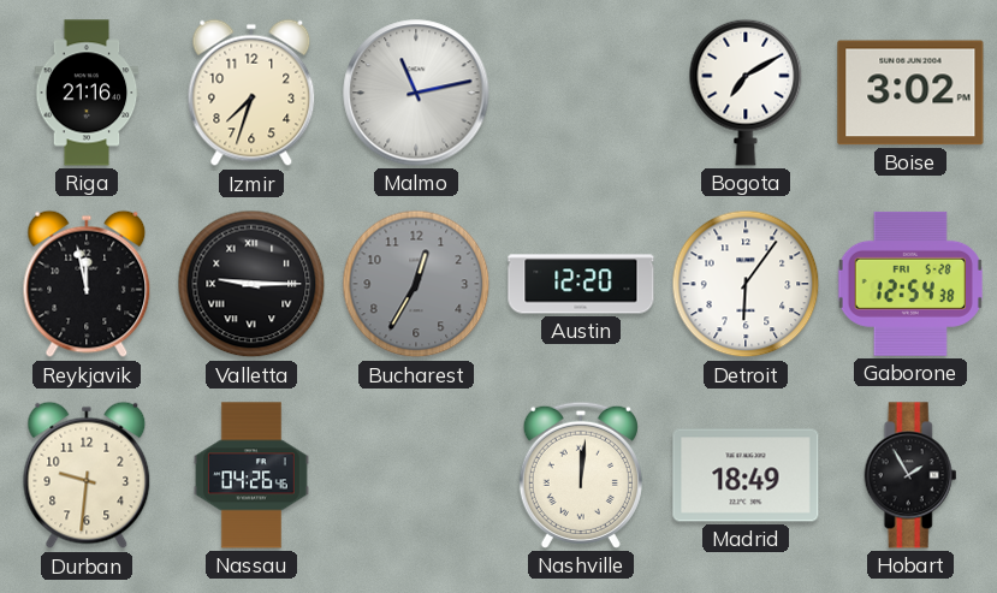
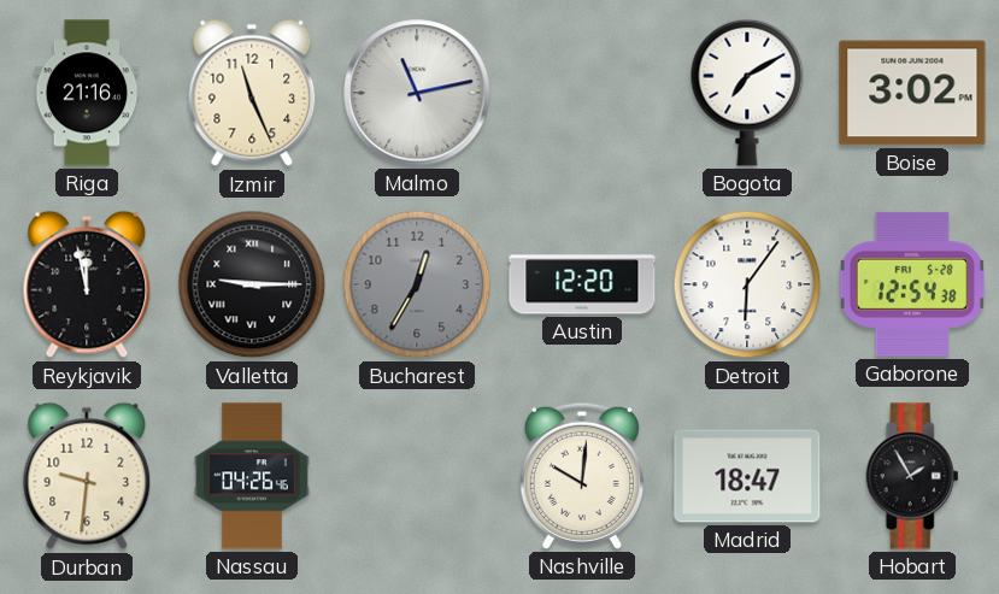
Izmir: 7:33 -> 11:26
Nashville: 12:01 -> 10:01
Madrid: 18:49 -> 18:47
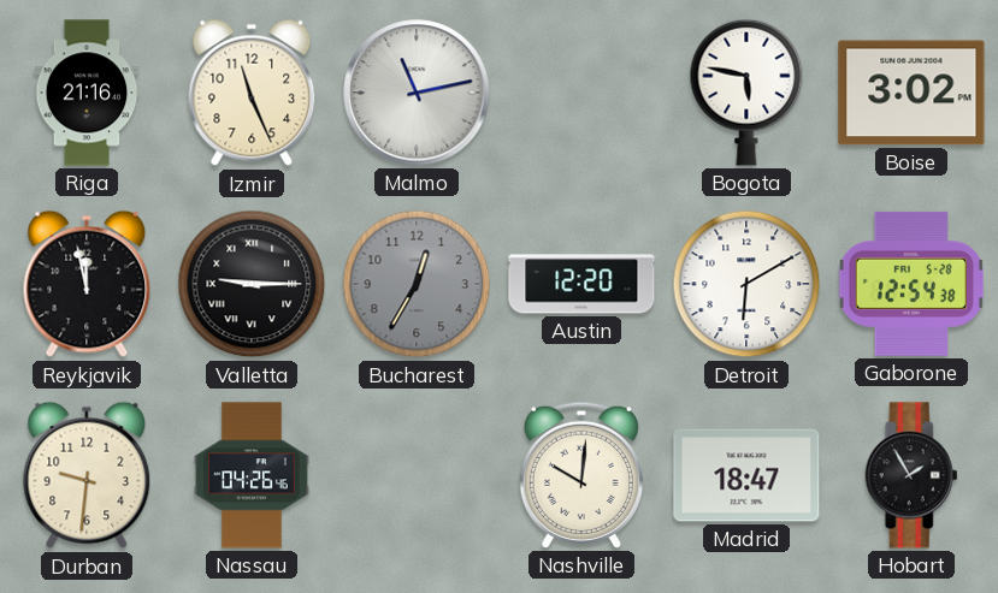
Bogota: 7:10 -> 5:47
Detroit: 6:06 -> 6:10
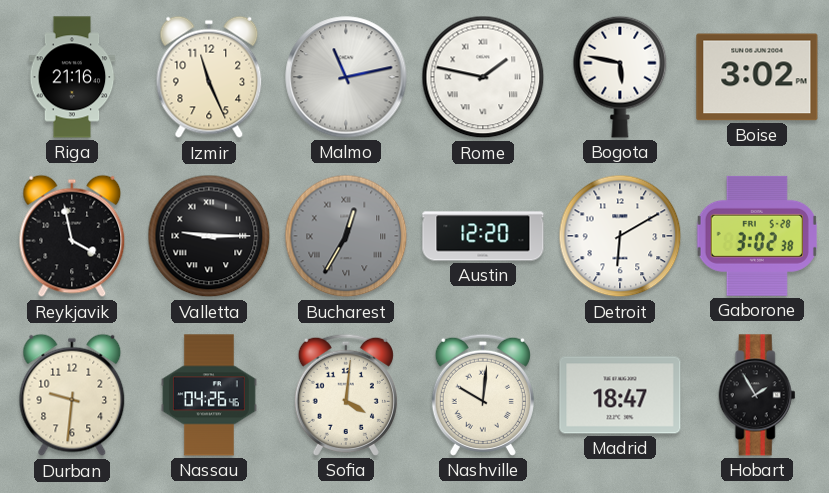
Rome: none -> 1:47
Reykjavik: 11:58 -> 3:58
Bucharest numerals: Arabic -> Roman
Gaborone: 12:54 -> 3:02
Sofia: none -> 4:01
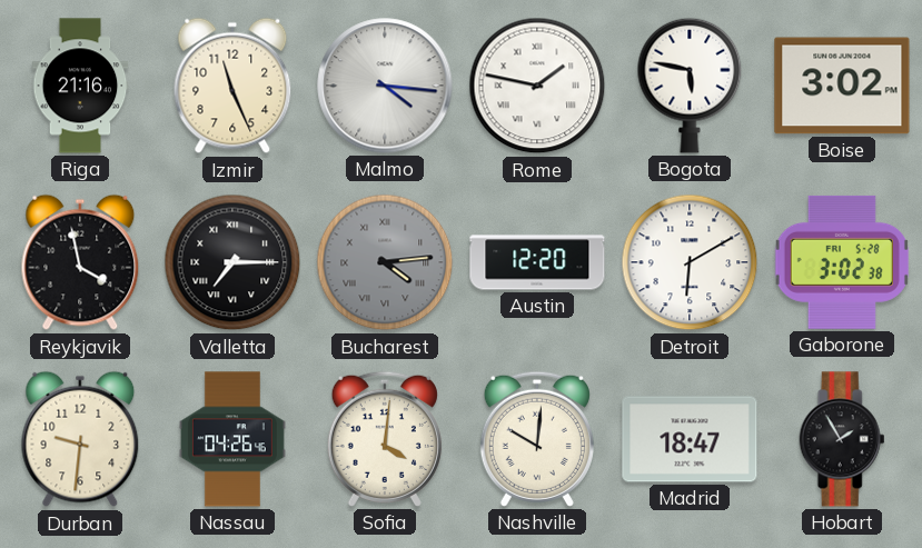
Malmo: 11:13 -> 4:16
Valletta: 9:15 -> 7:15
Bucharest: 12:35 -> 4:14
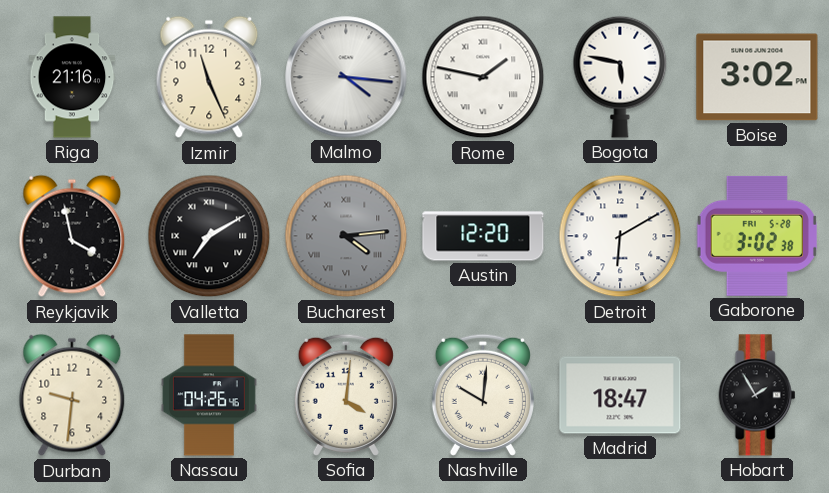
Valletta: 7:15 -> 7:10
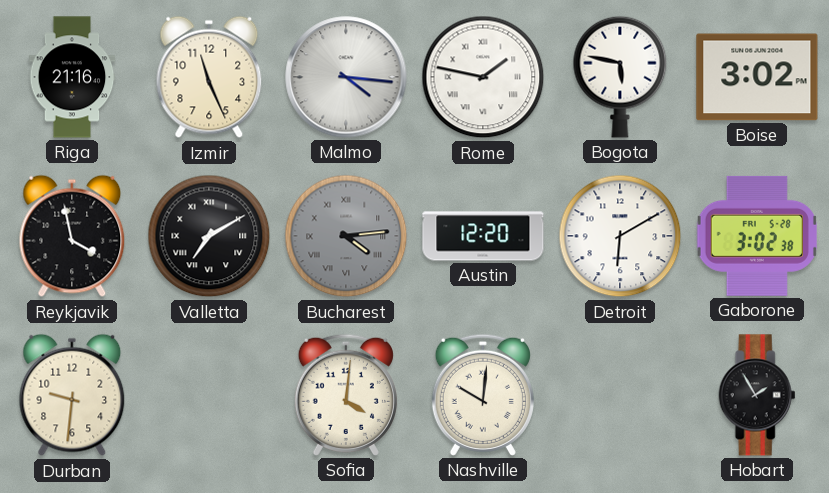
Nassau: 04:26 -> none
Madrid: 18:47 -> none
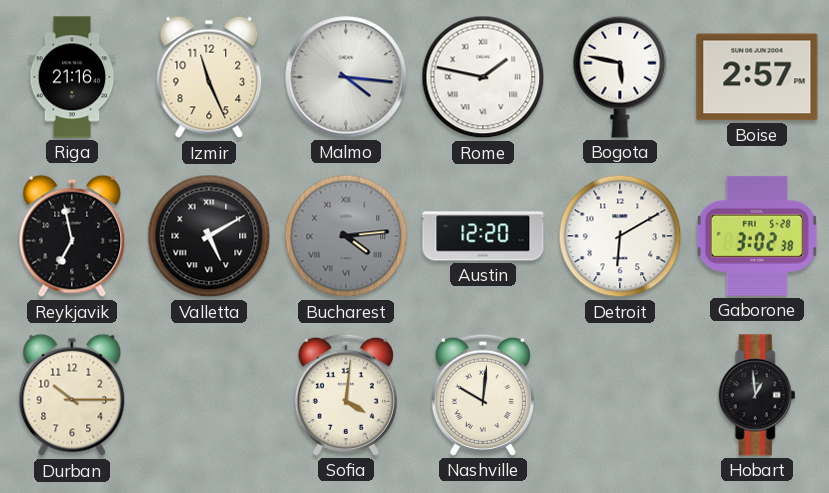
Boise: 3:02 -> 2:57
Reykjavik: 3:58 -> 6:58
Valletta: 7:10 -> 5:10
Durban: 9:31 -> 10:15
Hobart: 1:55 -> 12:59
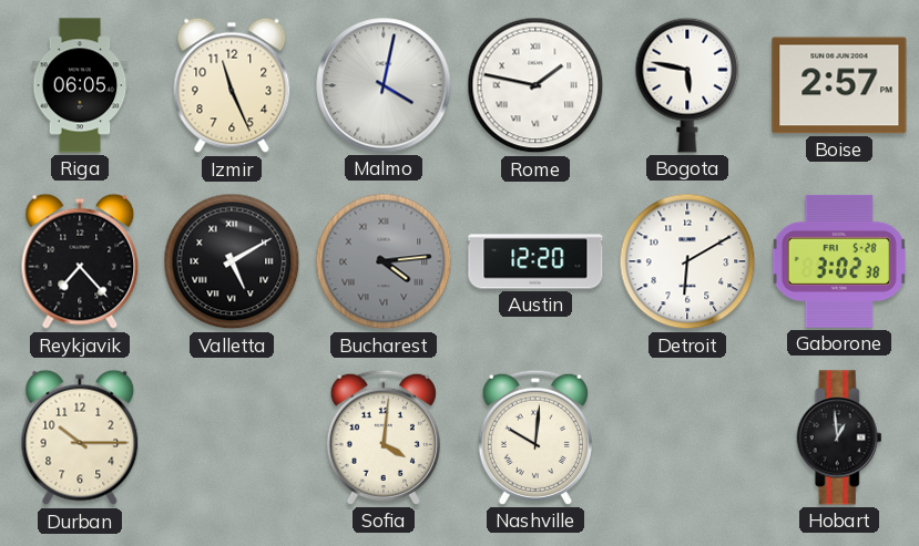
Riga: 21:16 -> 06:05
Malmo: 4:16 -> 4:02
Reykjavik: 6:58 -> 7:23
